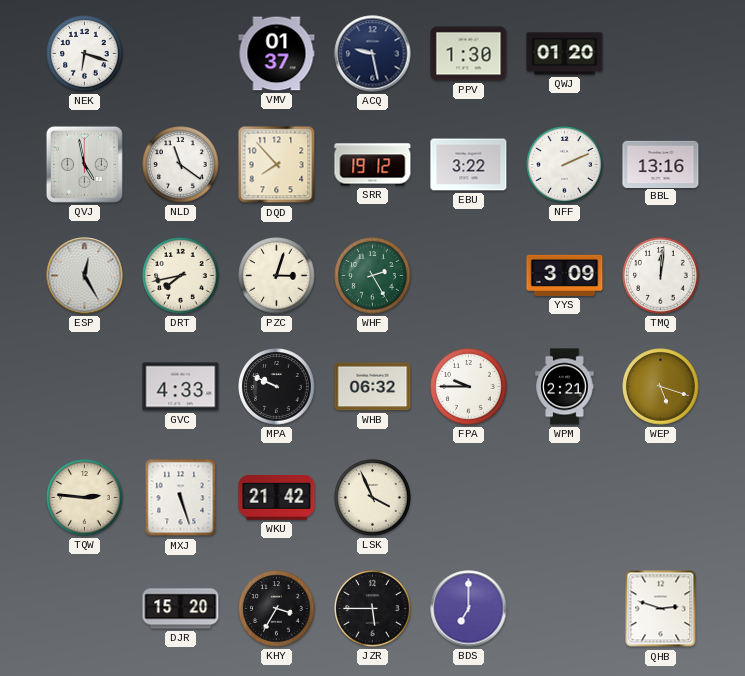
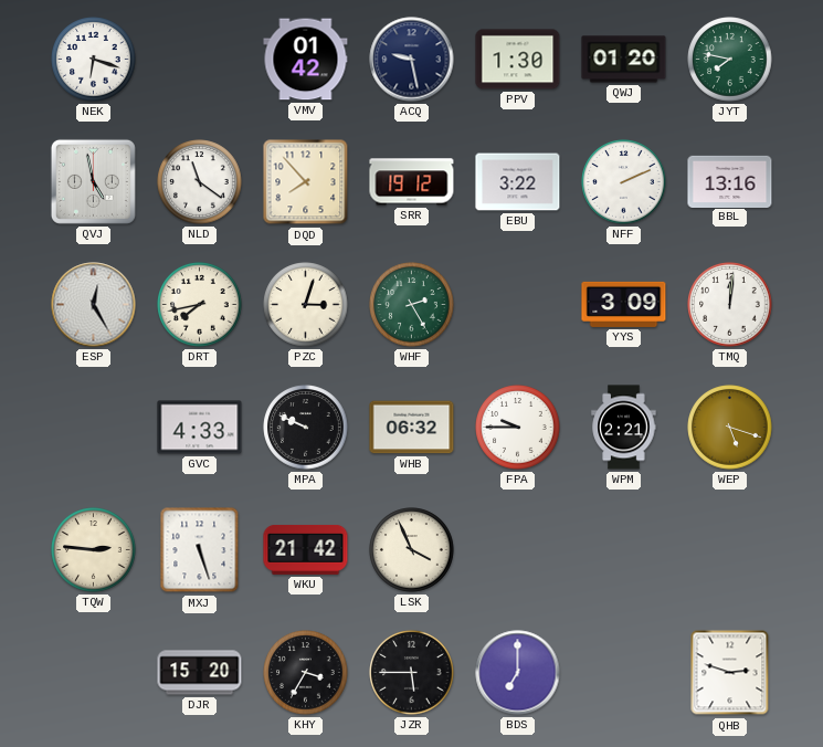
VMV: 01:37 -> 01:42
JYT: none -> 7:47
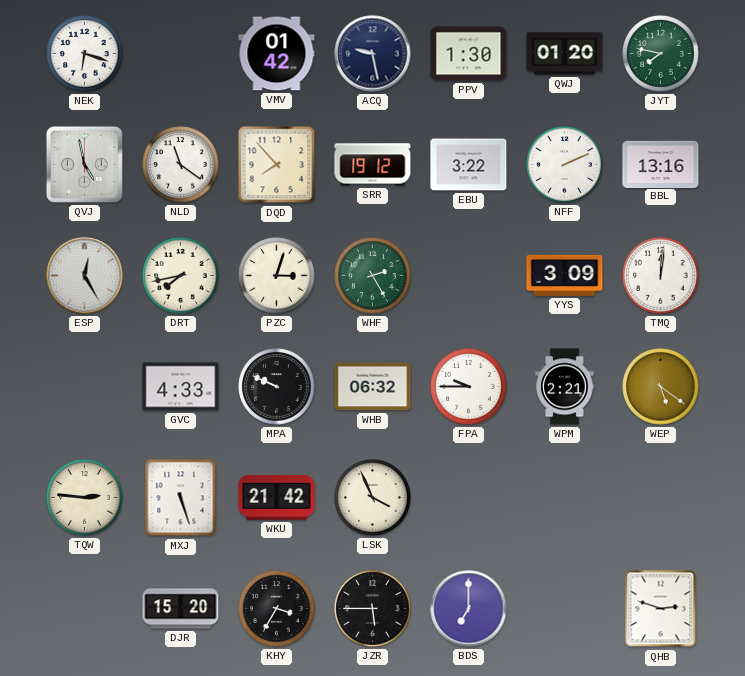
WEP: 5:18 -> 5:21
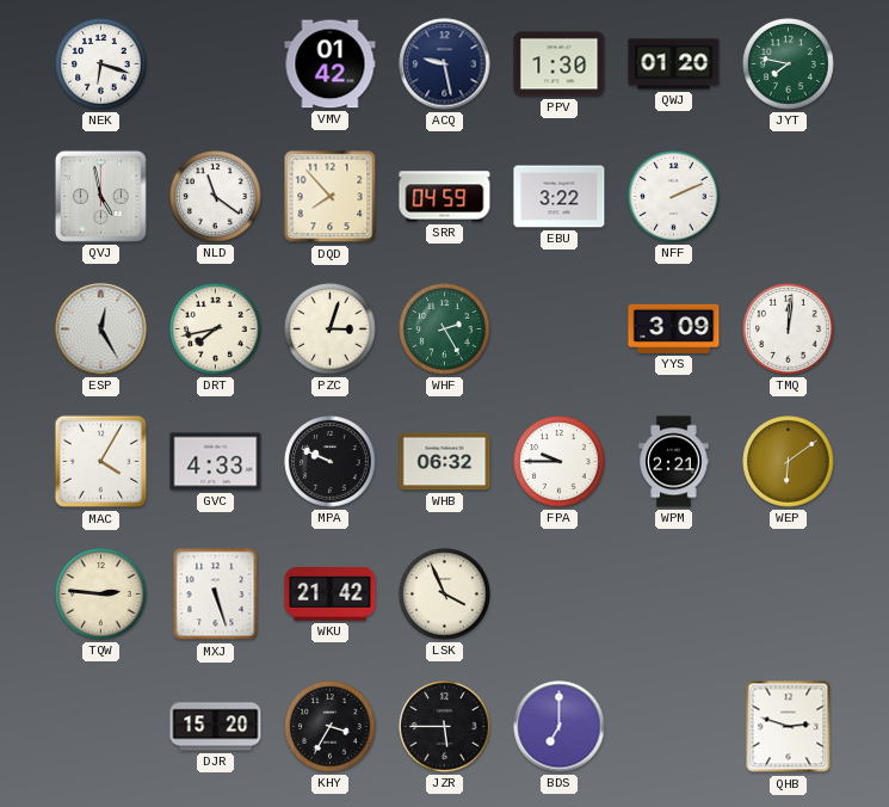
SRR: 19:12 -> 04:59
BBL: 13:16 -> none
MAC: none -> 4:05
WEP: 5:21 -> 6:09
